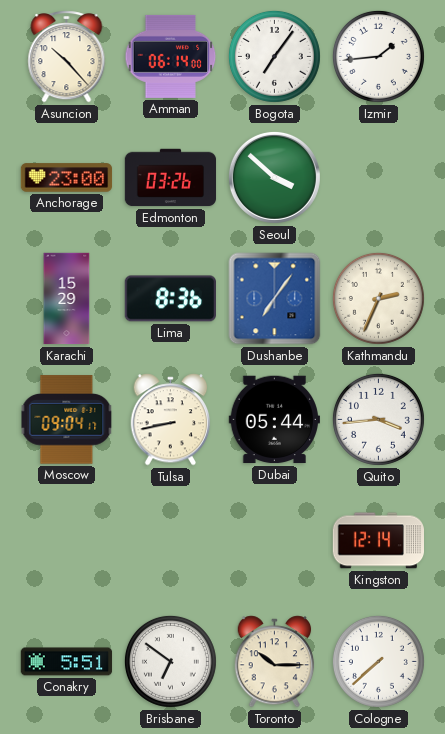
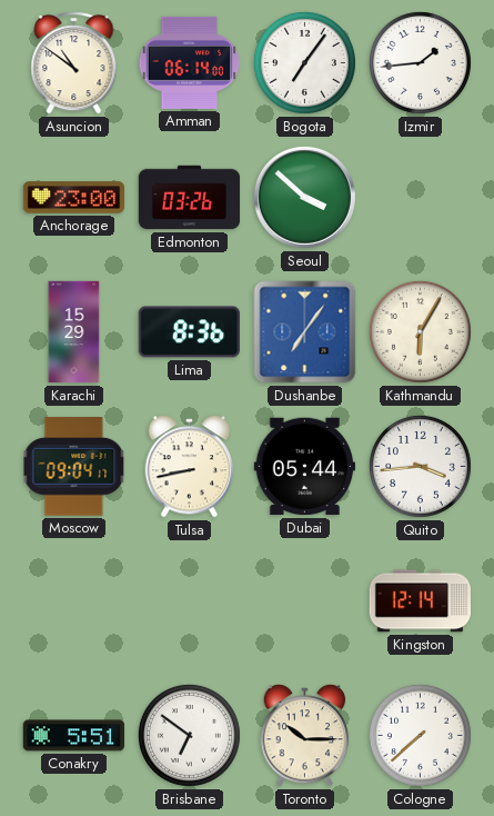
Asuncion: 10:23 -> 10:51
Kathmandu: 2:34 -> 6:05
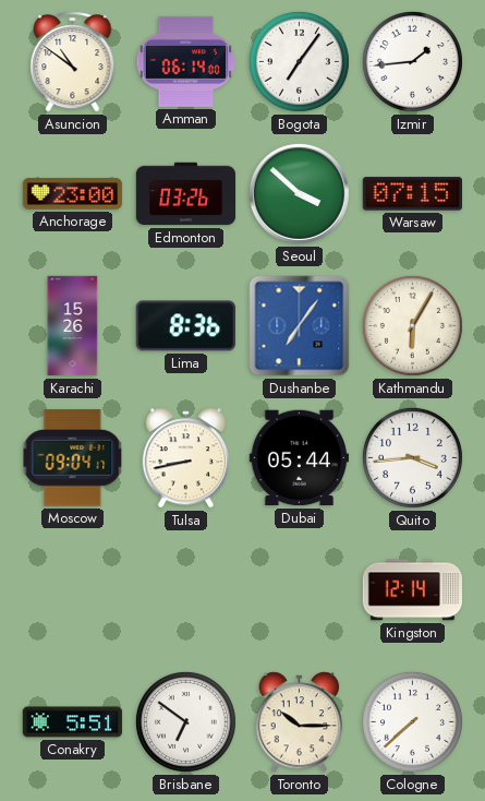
Warsaw: none -> 07:15
Karachi: 15:29 -> 15:26
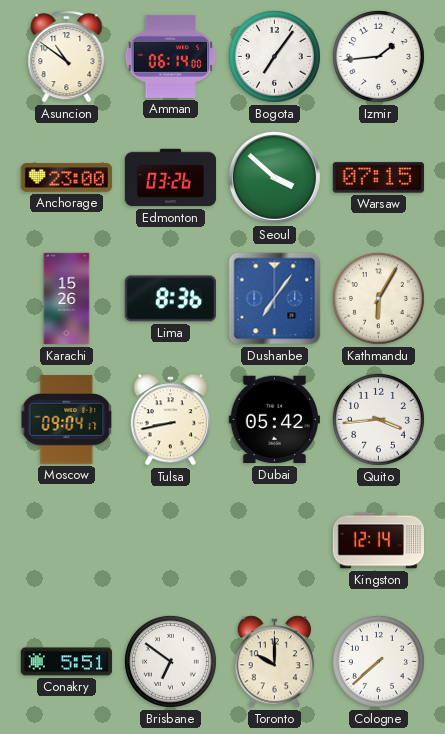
Dubai: 05:44 -> 05:42
Toronto: 10:15 -> 10:00
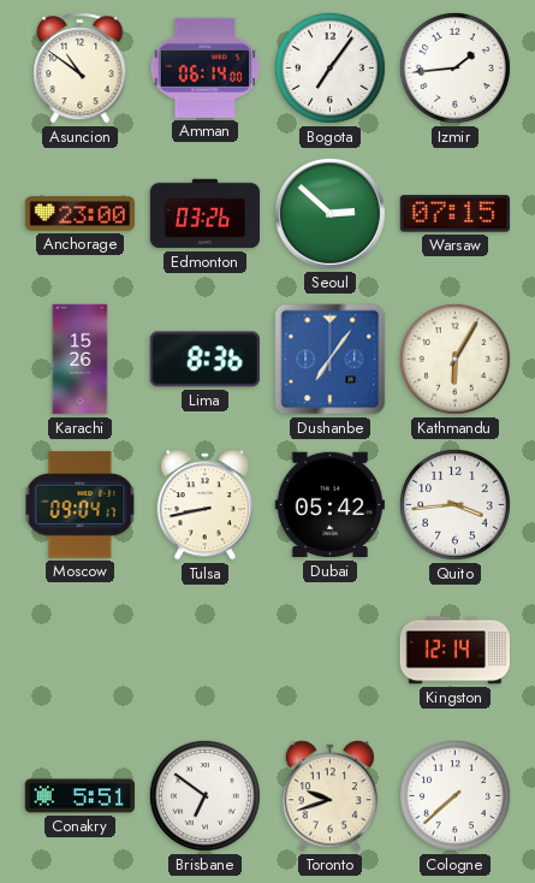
Seoul: 3:52 -> 2:52
Toronto: 10:00 -> 9:42
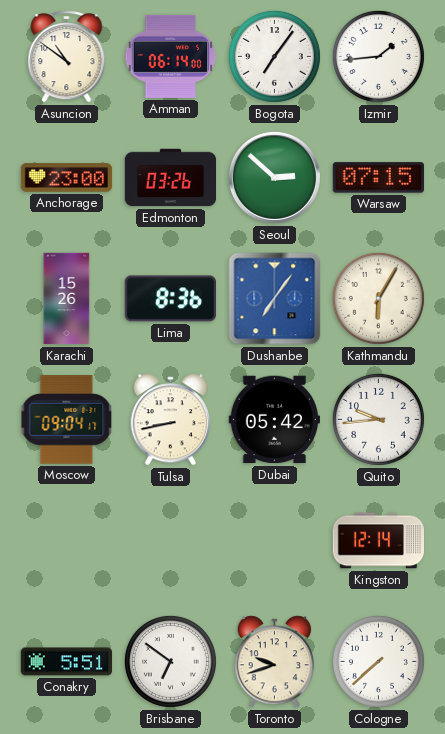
Quito: 3:44 -> 9:44
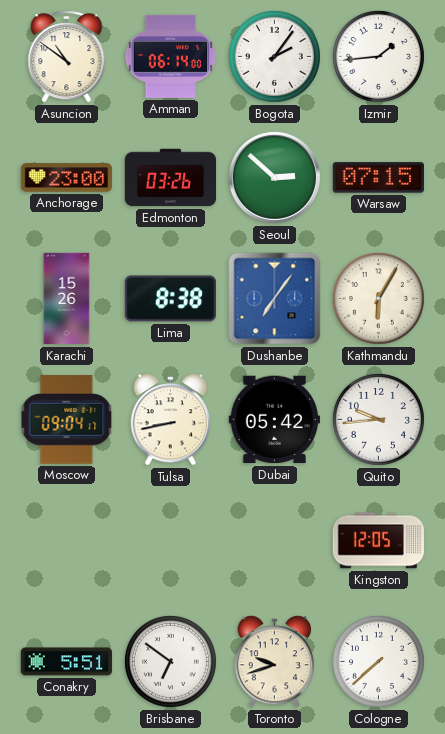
Bogota: 7:06 -> 2:06
Lima: 8:36 -> 8:38
Kingston: 12:14 -> 12:05
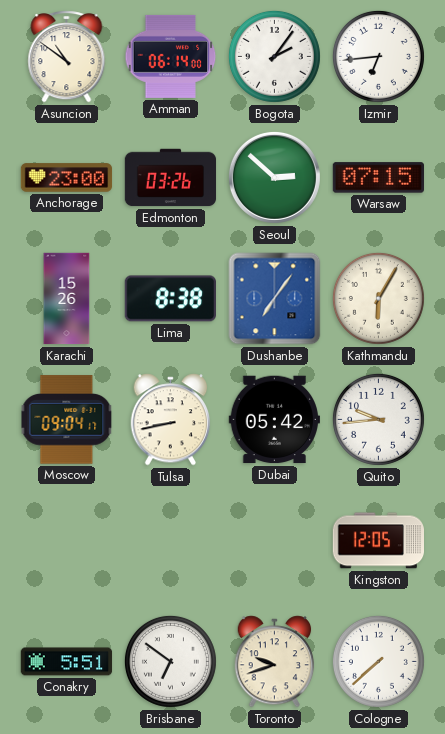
Izmir: 1:44 -> 6:44
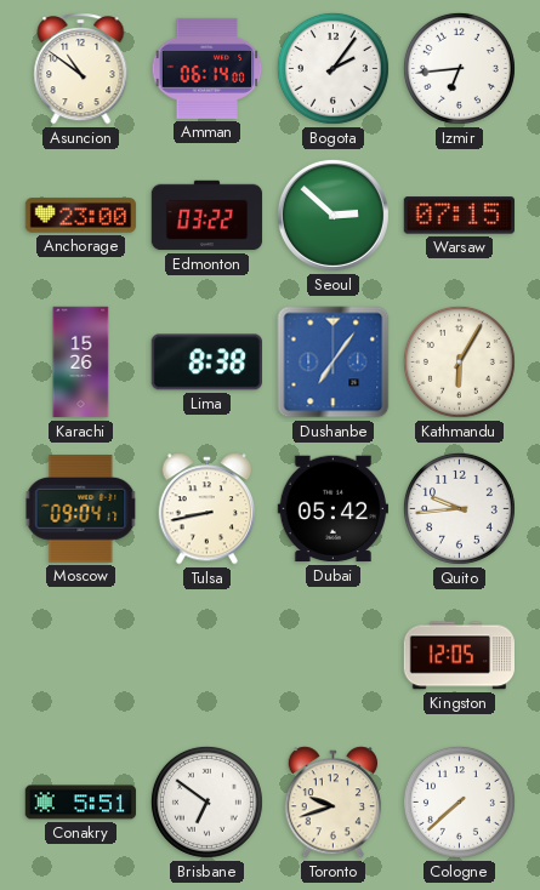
Edmonton: 03:26 -> 03:22
